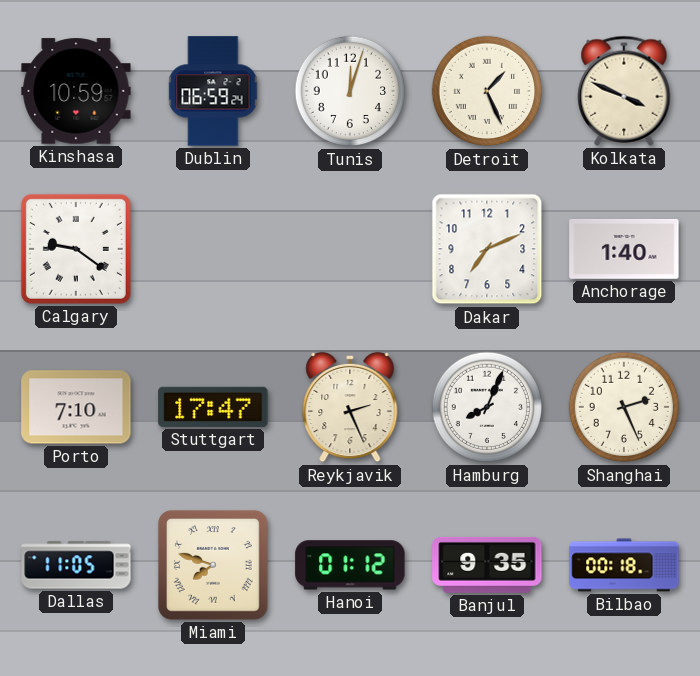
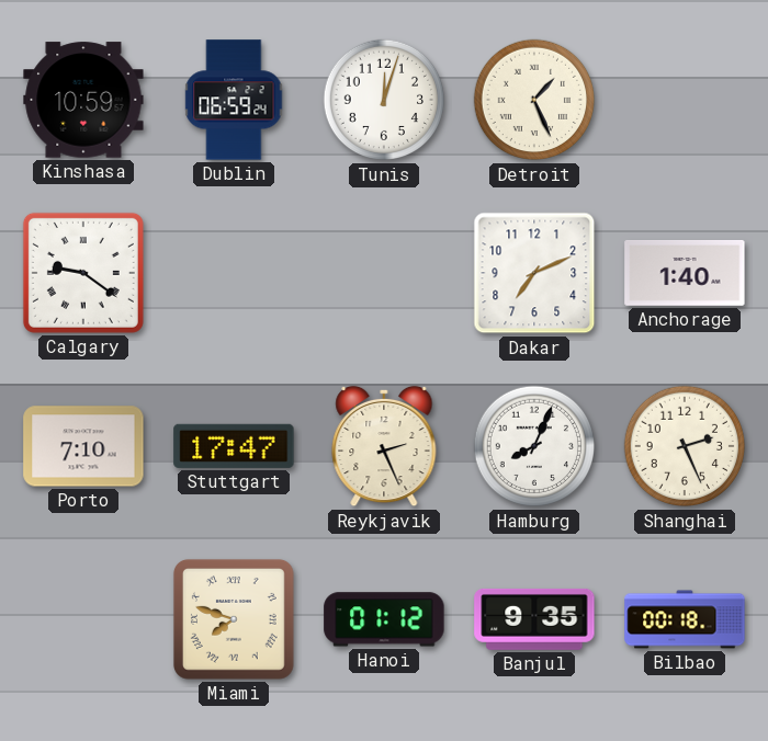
Kolkata: 3:49 -> none
Dallas: 11:05 -> none
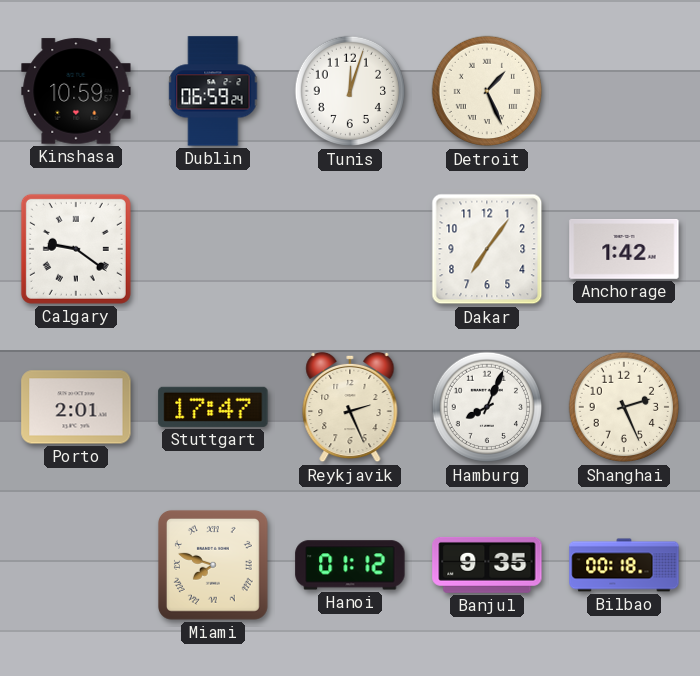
Dakar: 7:11 -> 7:06
Anchorage: 1:40 -> 1:42
Porto: 7:10 -> 2:01
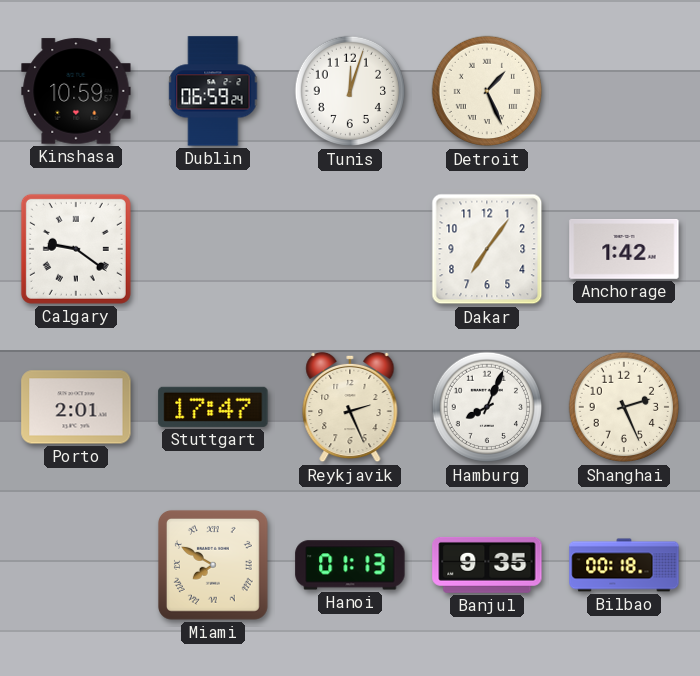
Miami: 7:48 -> 7:50
Hanoi: 01:12 -> 01:13
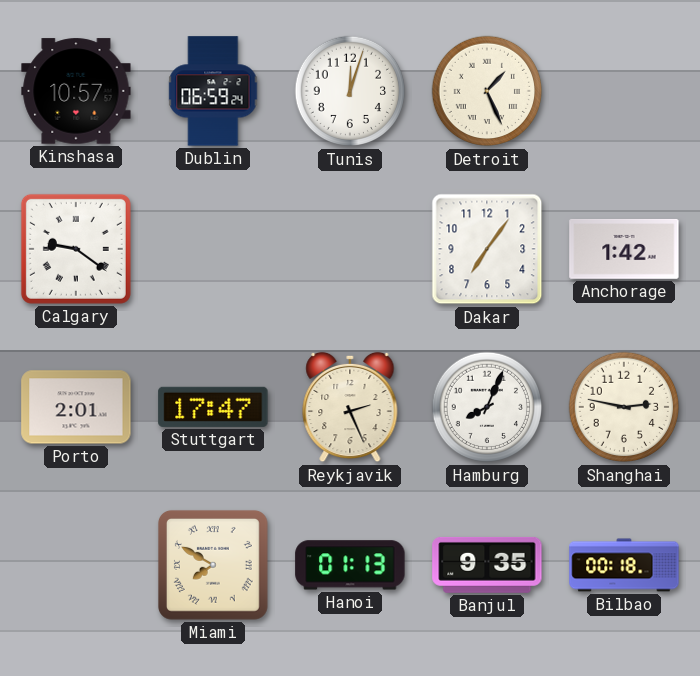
Kinshasa: 10:59 -> 10:57
Shanghai: 2:26 -> 2:47
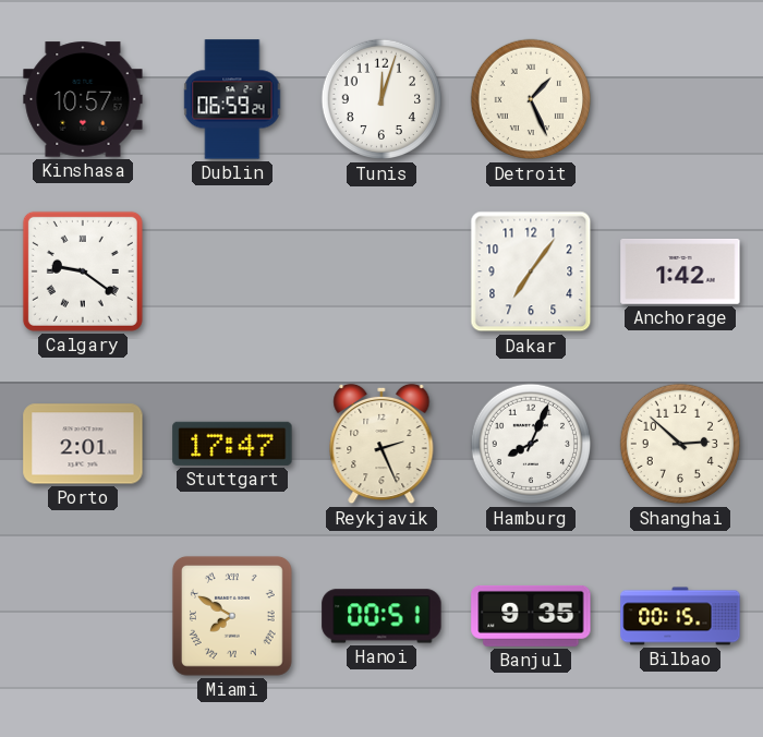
Shanghai: 2:47 -> 2:52
Hanoi: 01:13 -> 00:51
Bilbao: 00:18 -> 00:15
